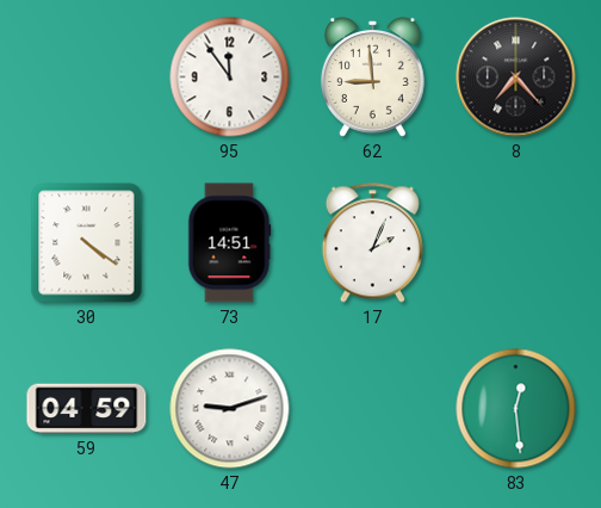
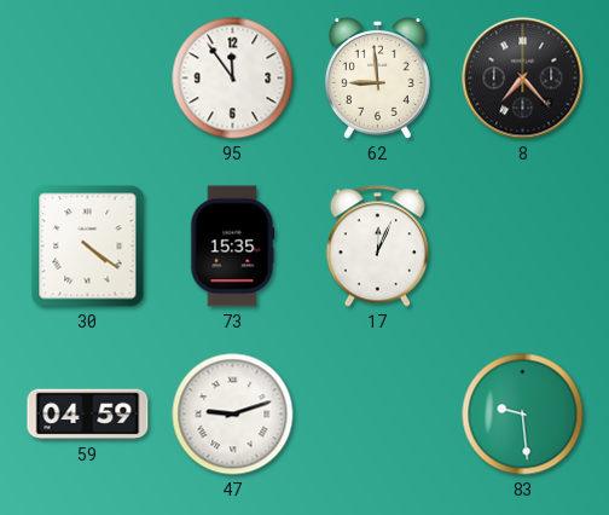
73: 14:51 -> 15:35
17: 2:04 -> 12:04
83: 12:29 -> 9:29
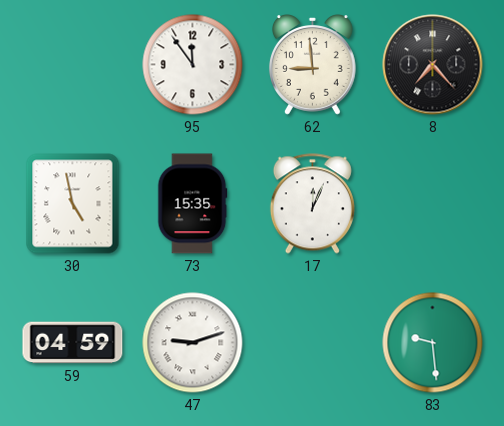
30: 4:21 -> 4:58
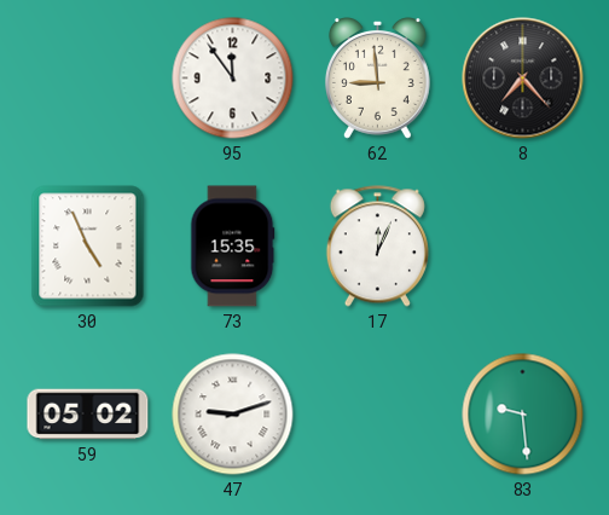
30: 4:58 -> 4:56
59: 04:59 -> 05:02
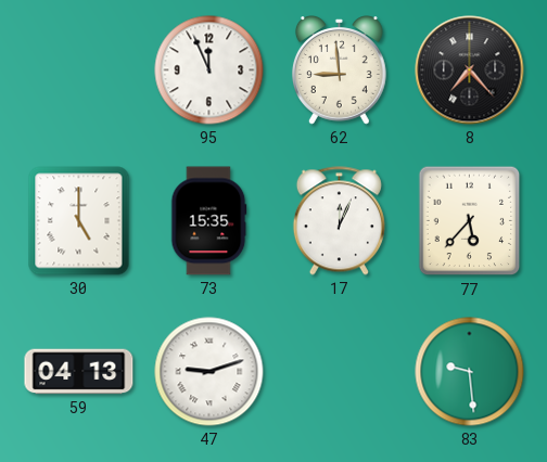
95: 11:54 -> 11:56
30: 4:56 -> 5:00
77: none -> 5:37
59: 05:02 -> 04:13
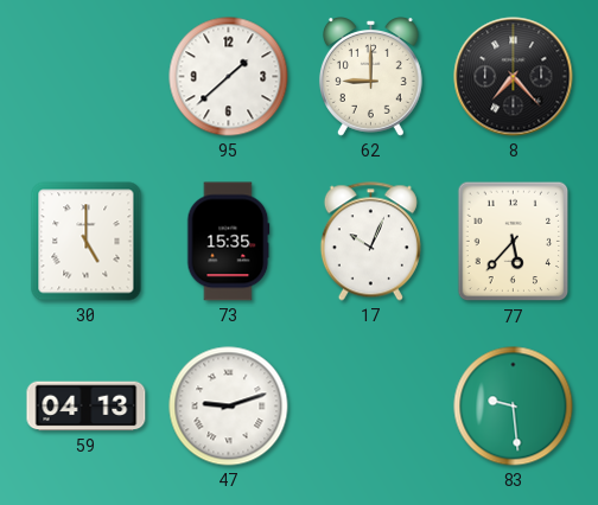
95: 11:56 -> 1:38
62: 8:59 -> 9:00
17: 12:04 -> 10:04
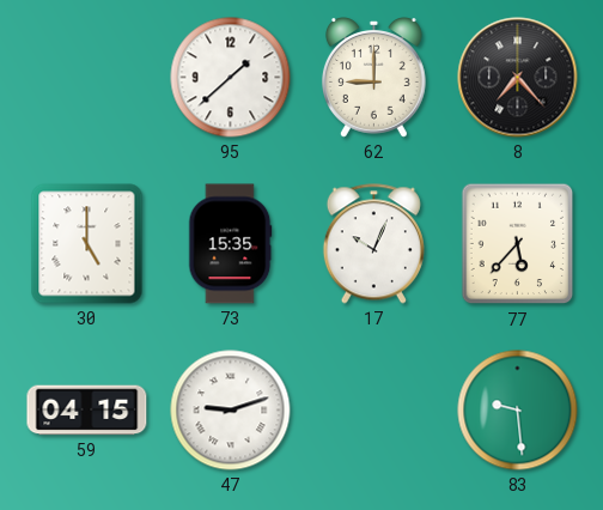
59: 04:13 -> 04:15
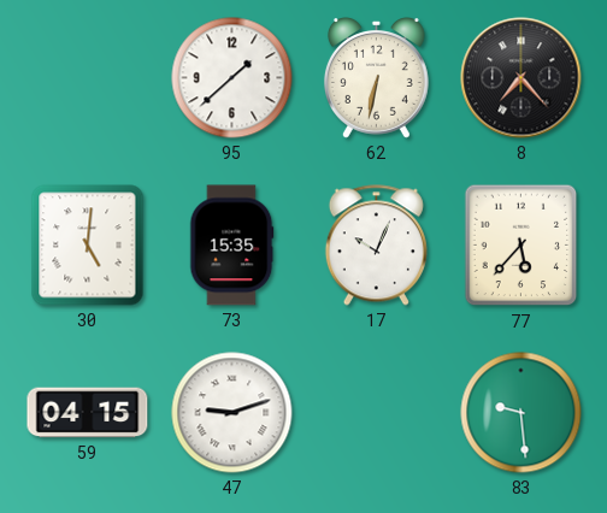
62: 9:00 -> 6:32
30: 5:00 -> 5:01
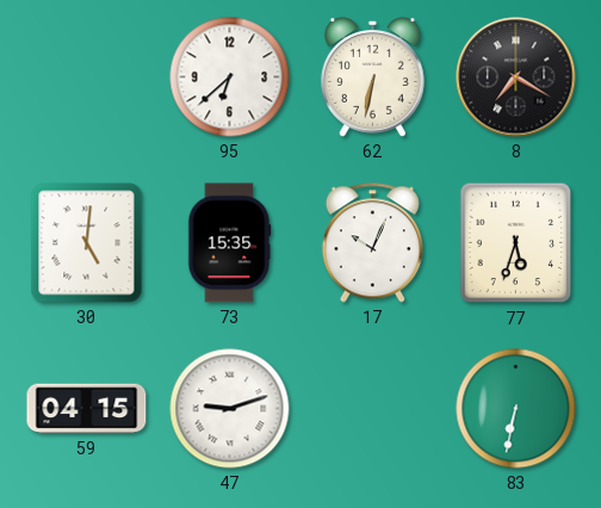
95: 1:38 -> 6:38
8: 7:23 -> 7:20
77: 5:37 -> 5:33
83: 9:29 -> 6:32
